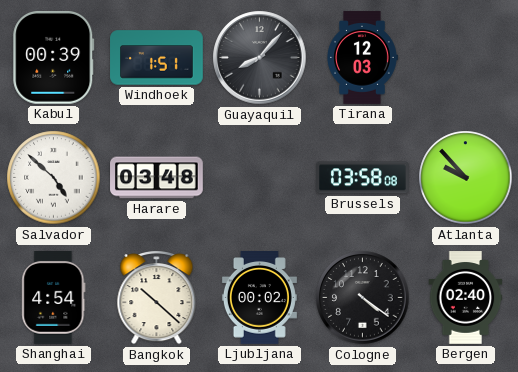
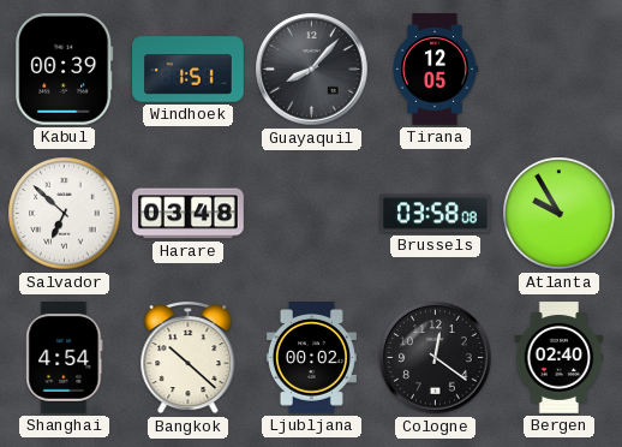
Tirana: 12:03 -> 12:05
Salvador: 4:52 -> 6:52
Atlanta: 9:53 -> 9:55
Cologne: 4:21 -> 12:21
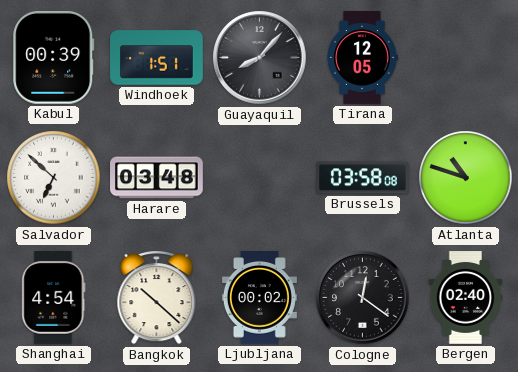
Atlanta: 9:55 -> 10:48
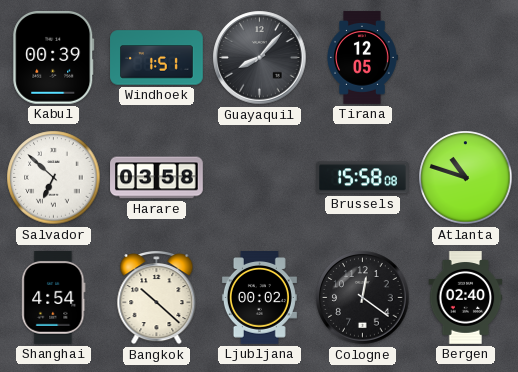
Harare: 03:48 -> 03:58
Brussels: 03:58 -> 15:58
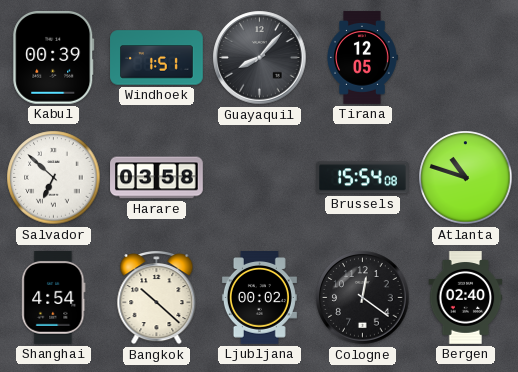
Brussels: 15:58 -> 15:54
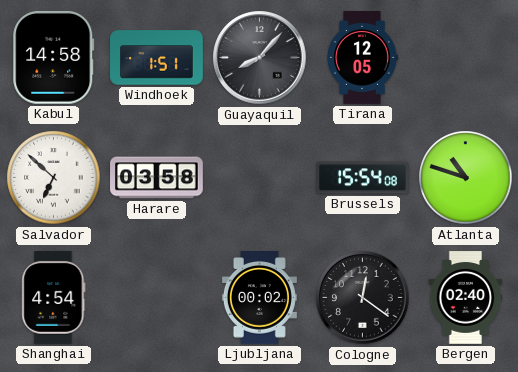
Kabul: 00:39 -> 14:58
Bangkok: 10:22 -> none
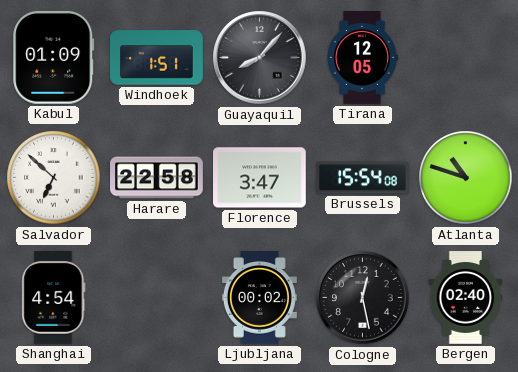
Kabul: 14:58 -> 01:09
Harare: 03:58 -> 22:58
Florence: none -> 3:47
Cologne: 12:21 -> 12:28
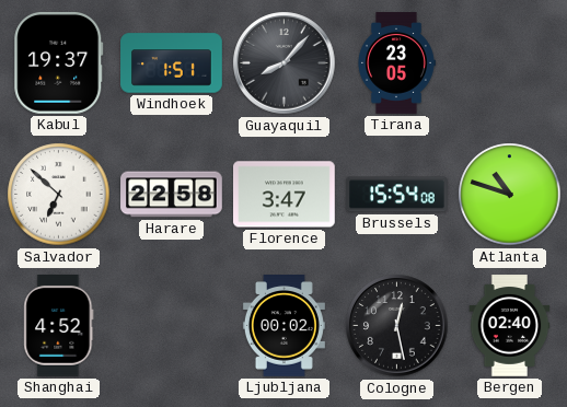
Kabul: 01:09 -> 19:37
Tirana: 12:05 -> 23:05
Shanghai: 4:54 -> 4:52
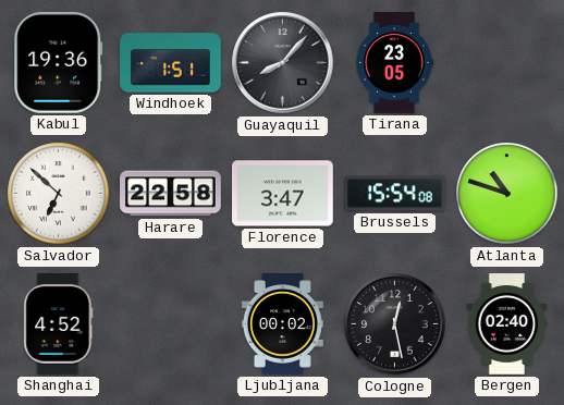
Kabul: 19:37 -> 19:36
